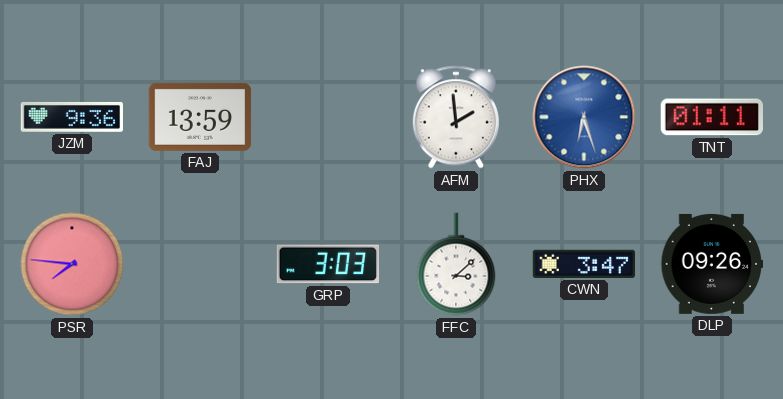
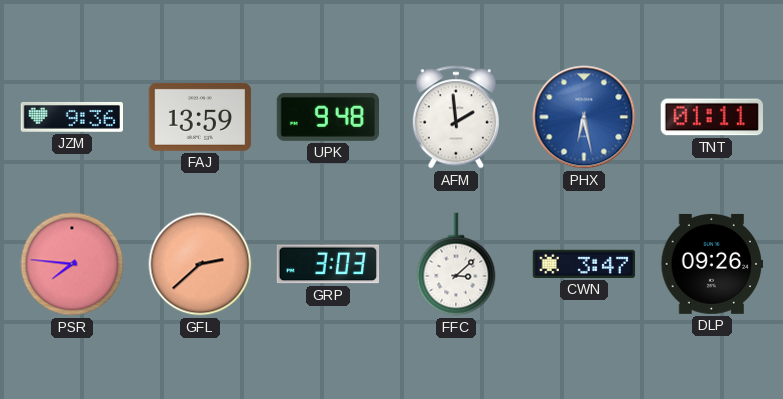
UPK: none -> 9:48
PHX: 6:27 -> 6:28
GFL: none -> 2:38
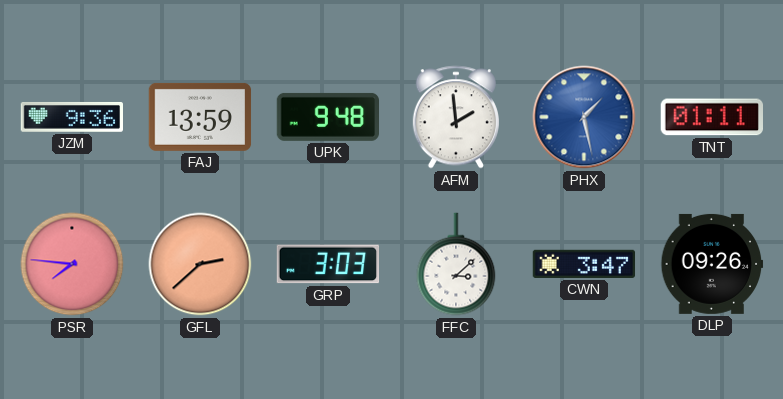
PHX: 6:28 -> 1:28
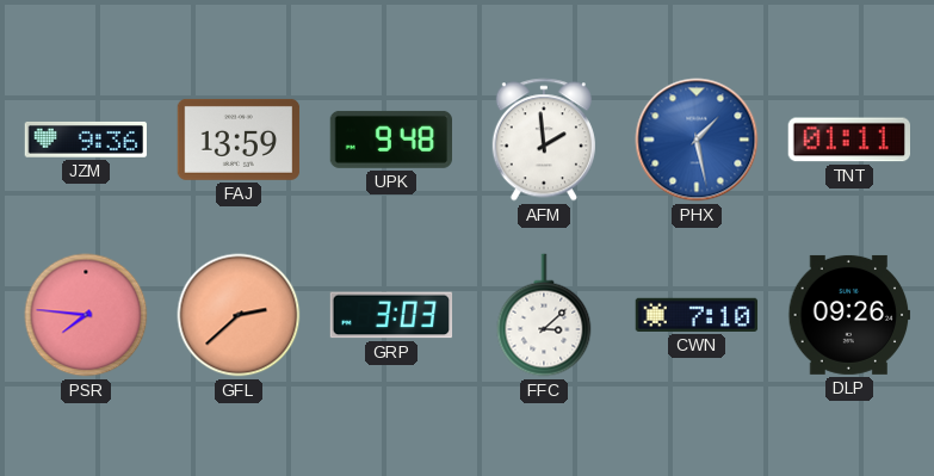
CWN: 3:47 -> 7:10
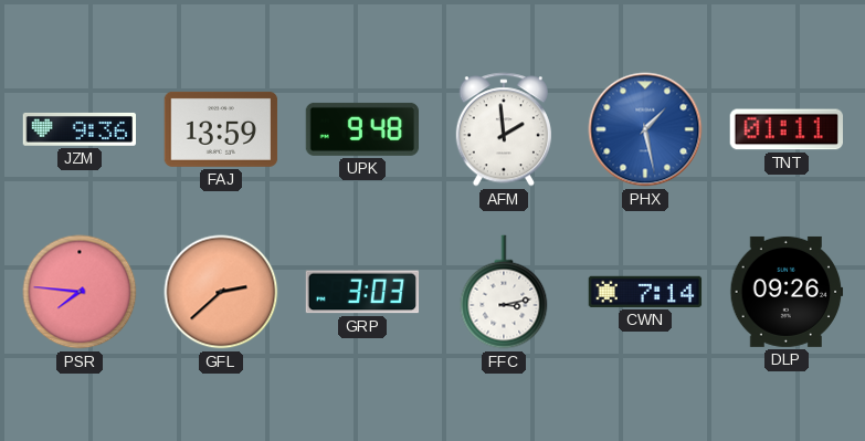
FFC: 3:08 -> 3:13
CWN: 7:10 -> 7:14
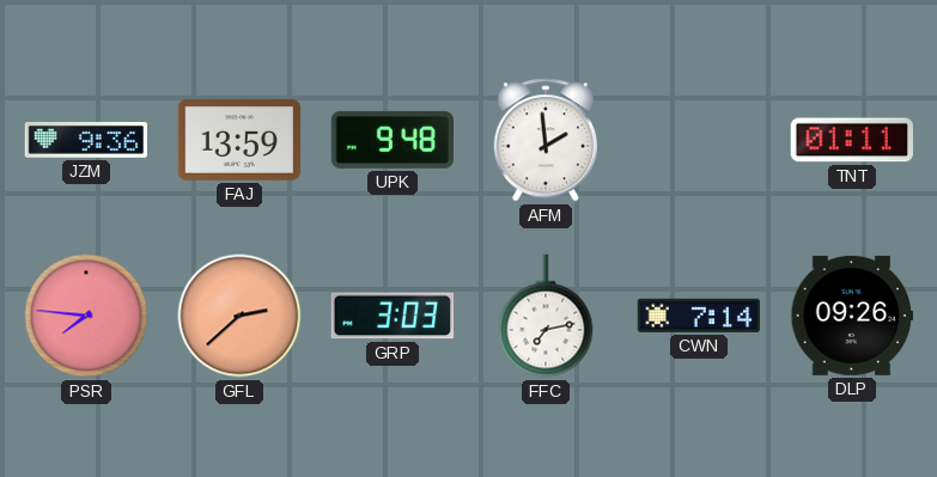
PHX: 1:28 -> none
FFC: 3:13 -> 7:13
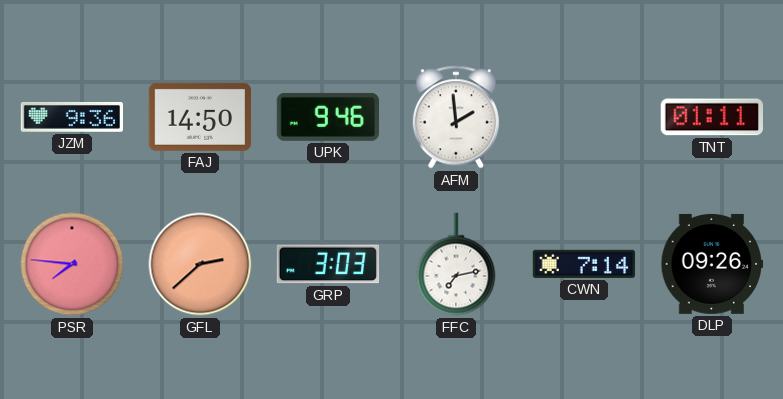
FAJ: 13:59 -> 14:50
UPK: 9:48 -> 9:46
